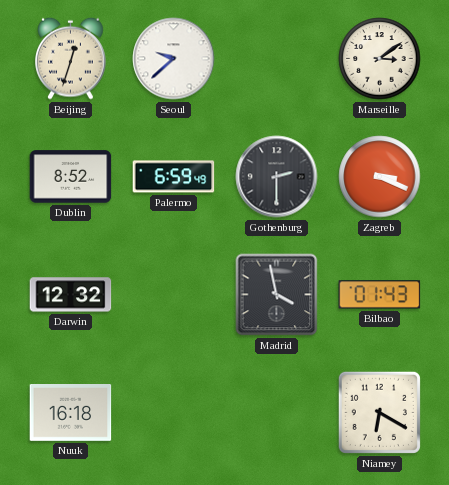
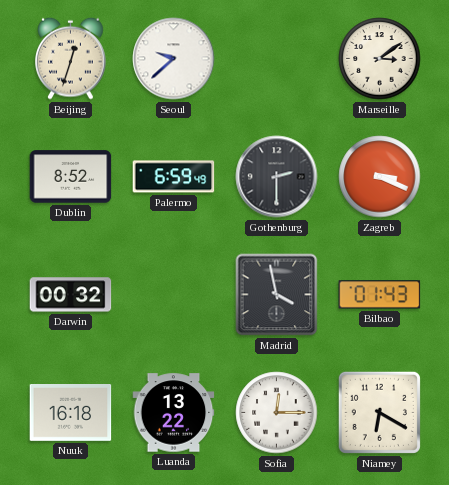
Darwin: 12:32 -> 00:32
Luanda: none -> 13:22
Sofia: none -> 12:15
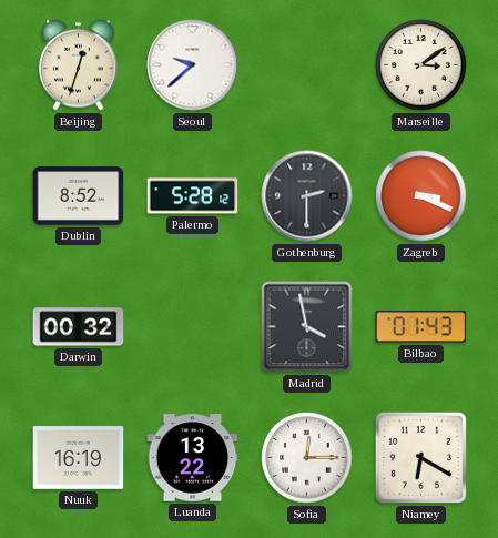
Palermo: 6:59 -> 5:28
Nuuk: 16:18 -> 16:19
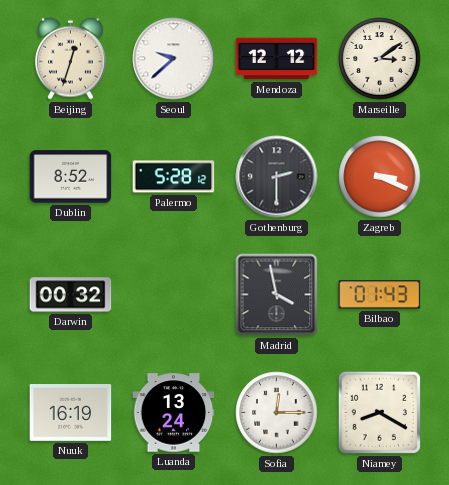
Mendoza: none -> 12:12
Luanda: 13:22 -> 13:24
Niamey: 6:20 -> 8:20
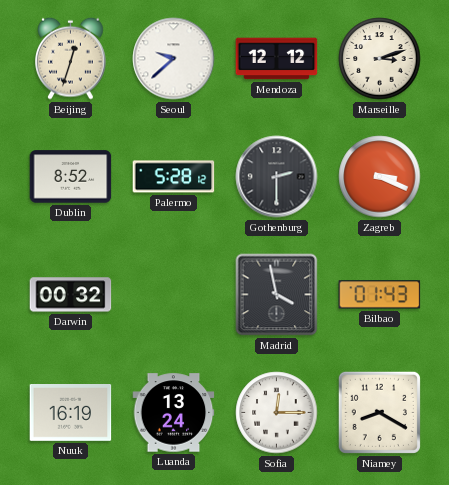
Marseille: 3:09 -> 3:12
